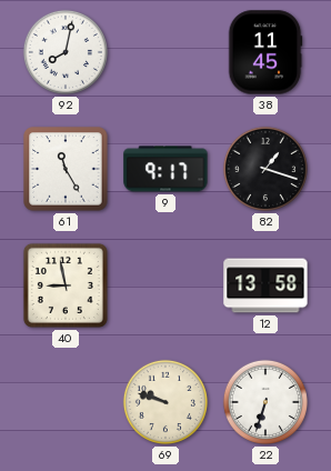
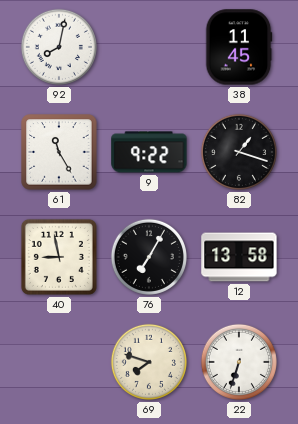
9: 9:17 -> 9:22
76: none -> 7:05
69: 9:48 -> 7:48
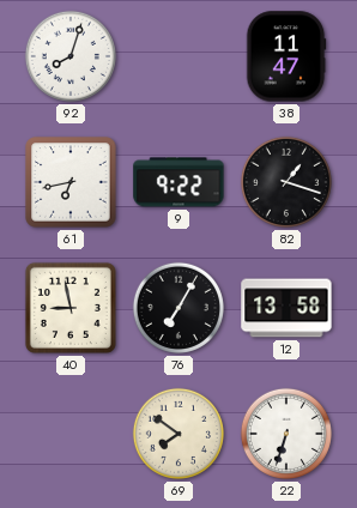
92: 8:02 -> 8:03
38: 11:45 -> 11:47
61: 11:25 -> 6:43
69: 7:48 -> 7:51
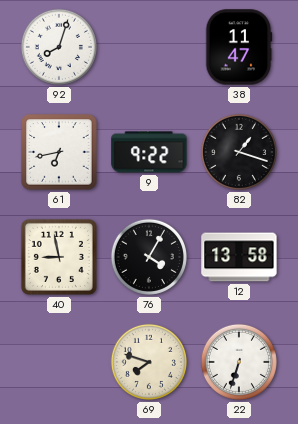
76: 7:05 -> 4:05
69: 7:51 -> 7:48
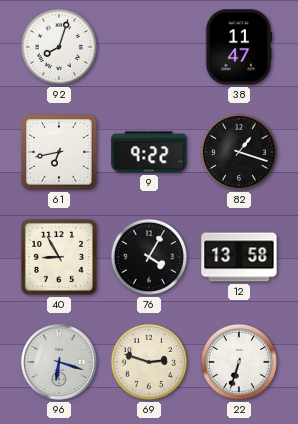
40: 8:58 -> 8:55
96: none -> 6:18
69: 7:48 -> 2:48
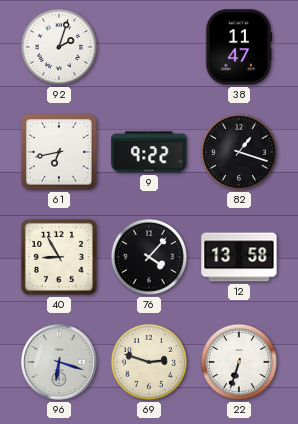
92: 8:03 -> 2:03
76: 4:05 -> 4:07
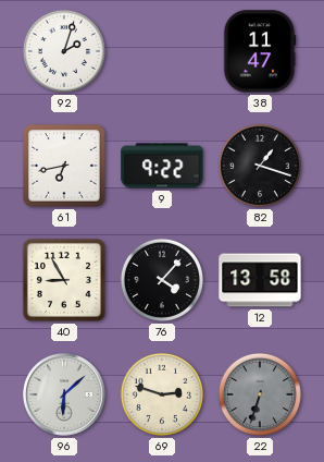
96: 6:18 -> 6:08
22 dial: white -> grey
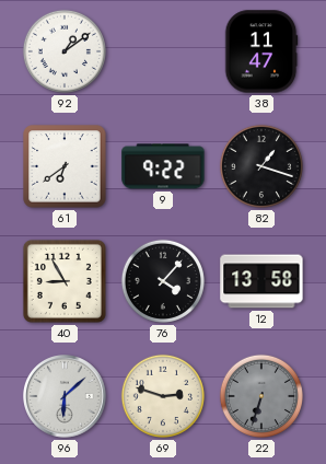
92: 2:03 -> 1:09
61: 6:43 -> 6:39
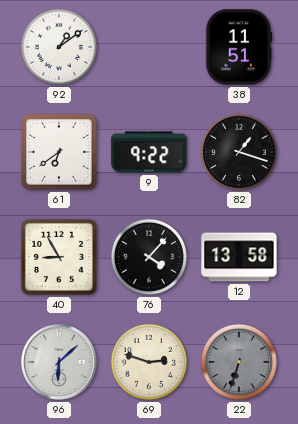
38: 11:47 -> 11:51
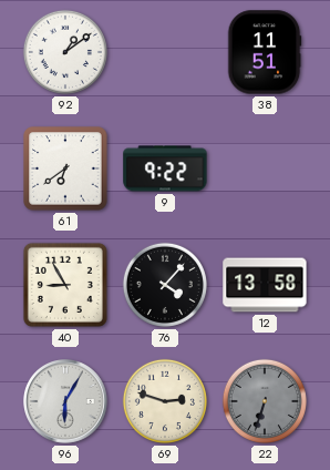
82: 1:18 -> none
96: 6:08 -> 6:05
